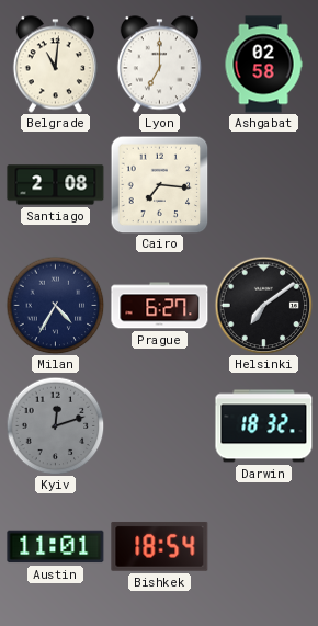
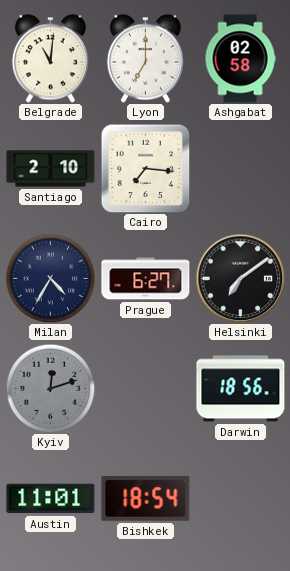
Santiago: 2:08 -> 2:10
Darwin: 18:32 -> 18:56
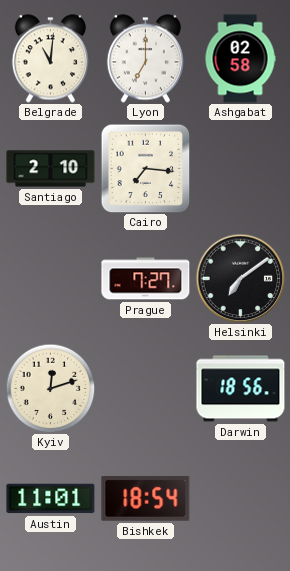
Milan: 4:35 -> none
Prague: 6:27 -> 7:27
Kyiv dial: grey -> cream
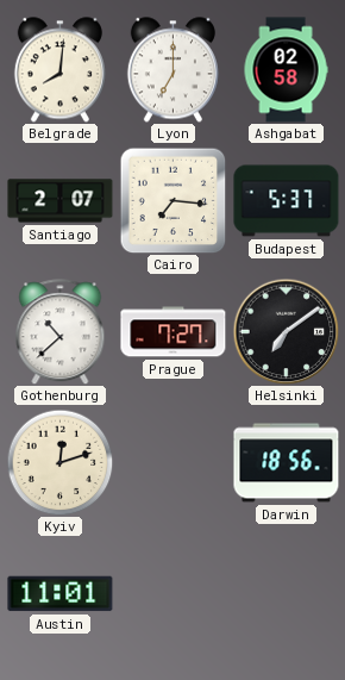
Belgrade: 11:01 -> 8:01
Santiago: 2:10 -> 2:07
Budapest: none -> 5:37
Gothenburg: none -> 10:38
Bishkek: 18:54 -> none
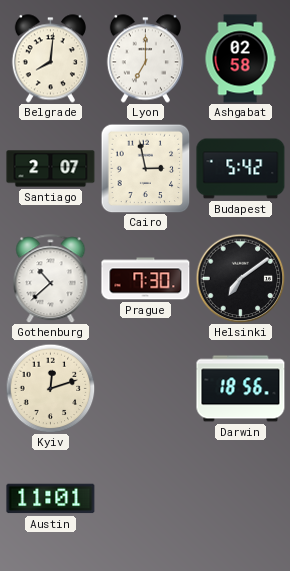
Cairo: 7:16 -> 2:58
Budapest: 5:37 -> 5:42
Prague: 7:27 -> 7:30
